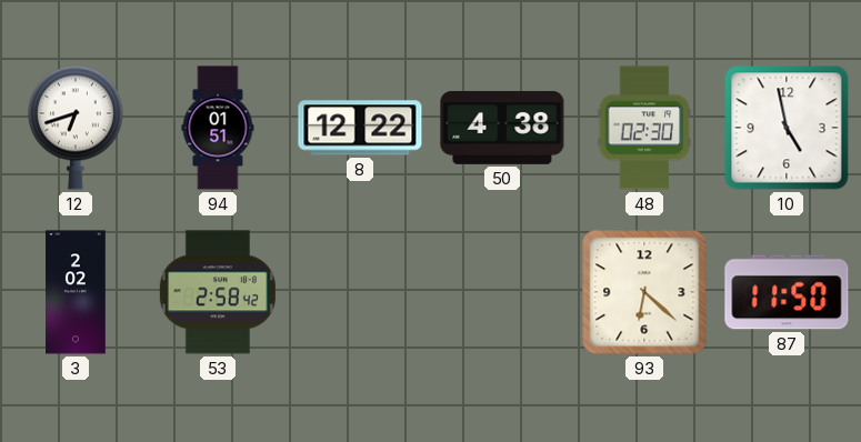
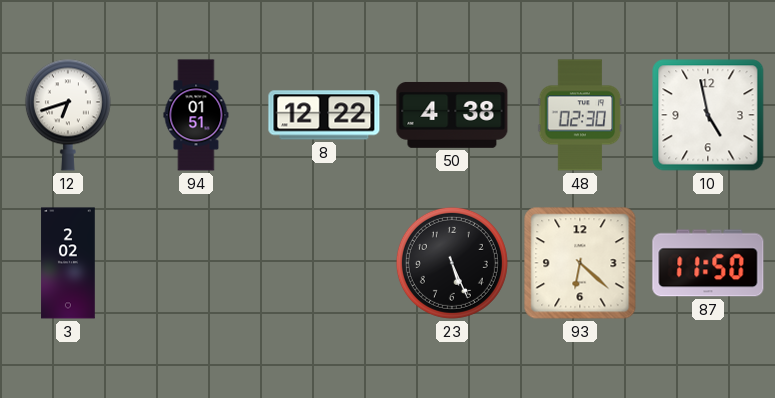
53: 2:58 -> none
23: none -> 5:26
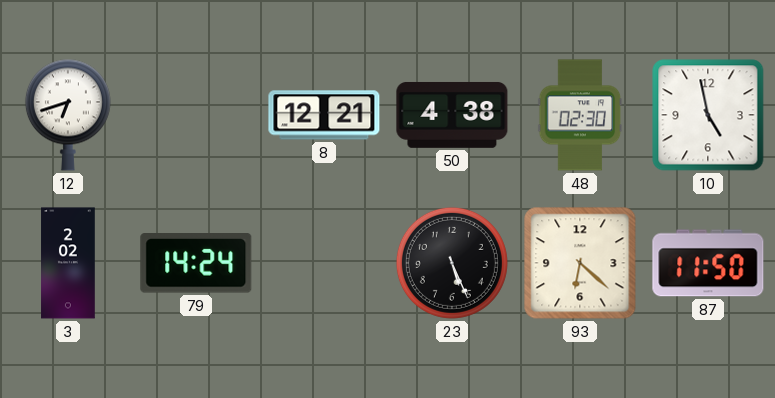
94: 01:51 -> none
8: 12:22 -> 12:21
79: none -> 14:24
